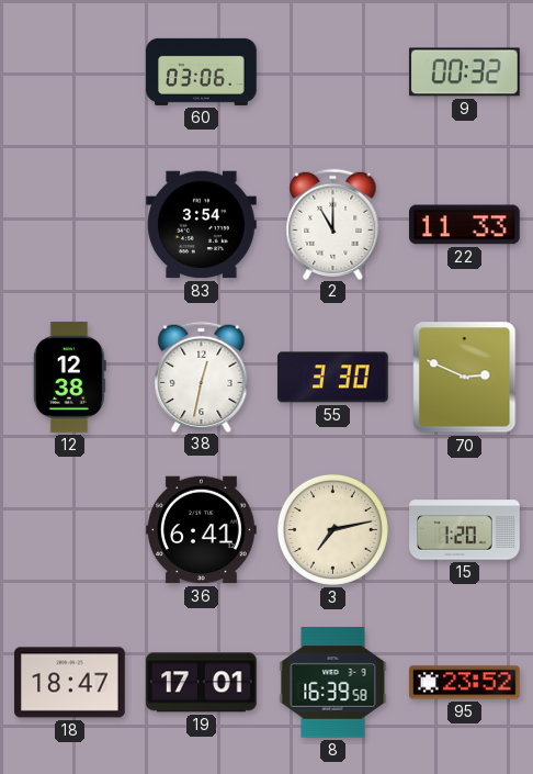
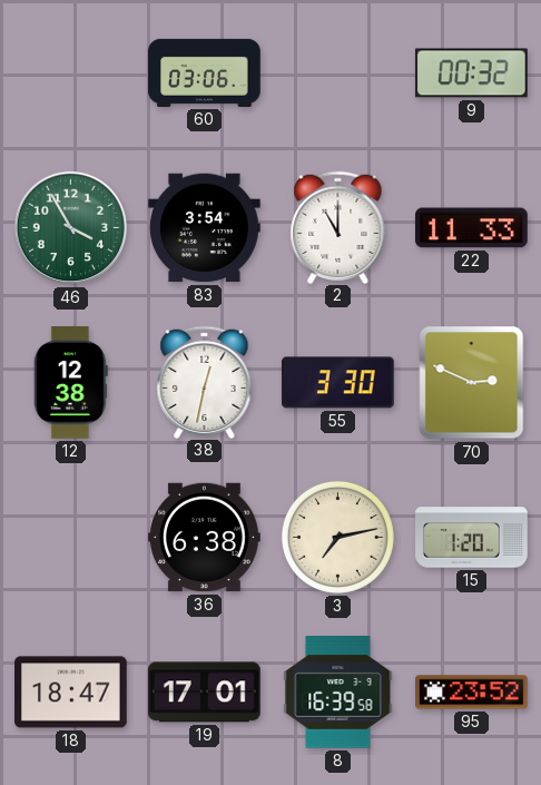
46: none -> 3:55
36: 6:41 -> 6:38
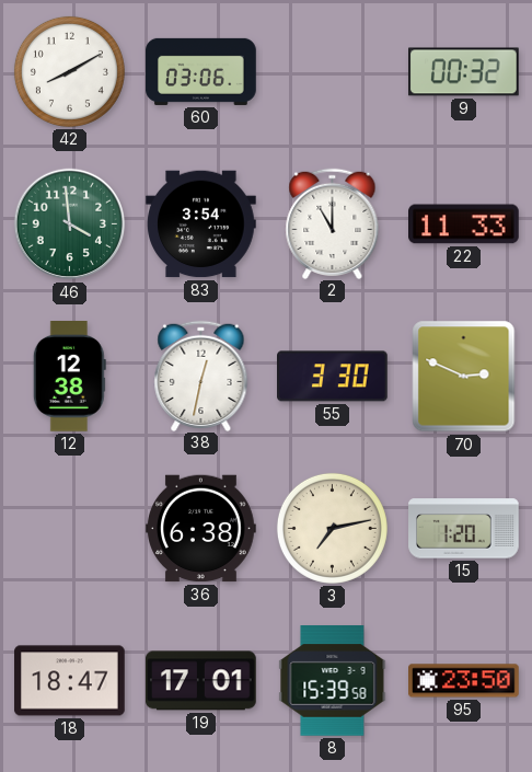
42: none -> 8:10
46: 3:55 -> 3:59
8: 16:39 -> 15:39
95: 23:52 -> 23:50
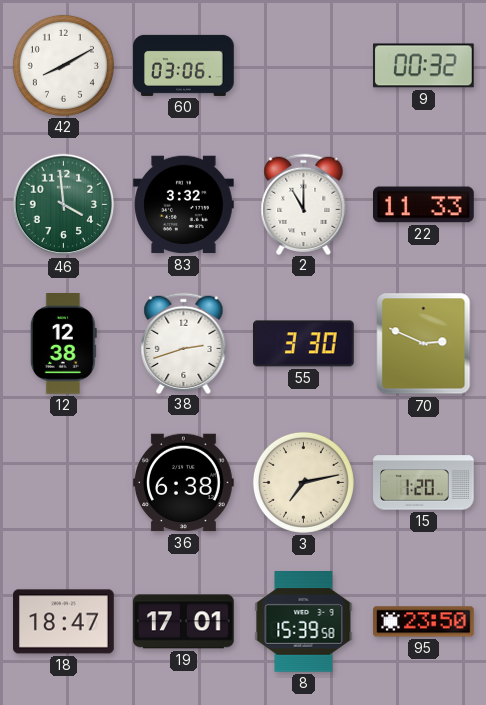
83: 3:54 -> 3:32
38: 12:32 -> 2:42
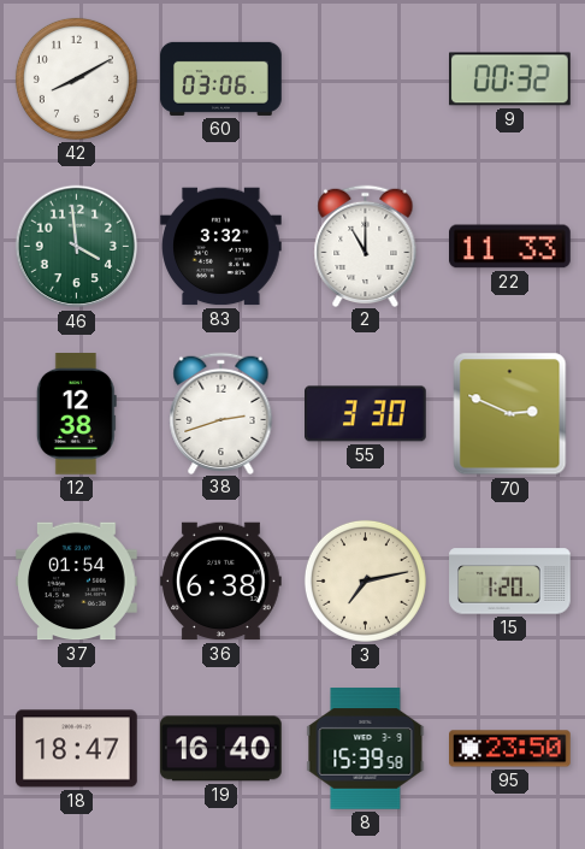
37: none -> 01:54
19: 17:01 -> 16:40
